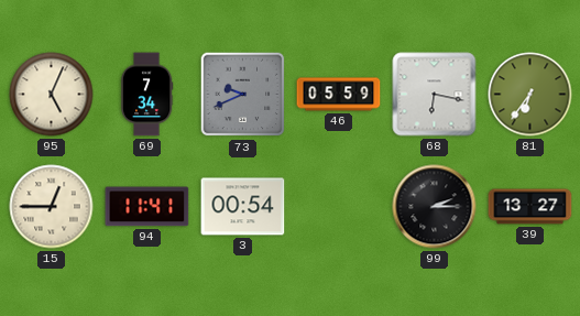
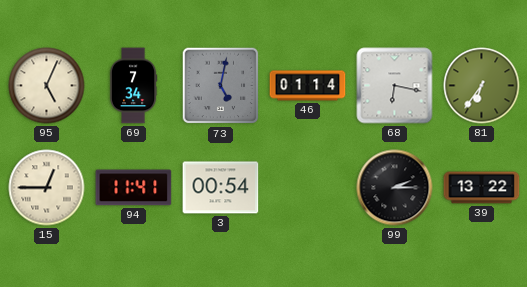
73: 9:41 -> 5:02
46: 05:59 -> 01:14
39: 13:27 -> 13:22
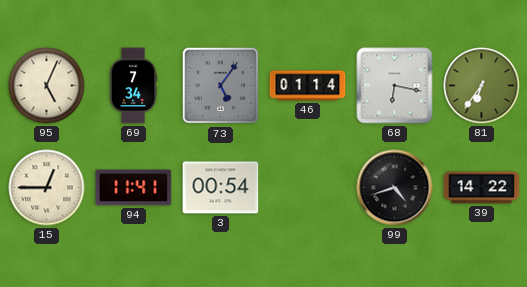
73: 5:02 -> 5:06
99: 2:15 -> 4:42
39: 13:22 -> 14:22
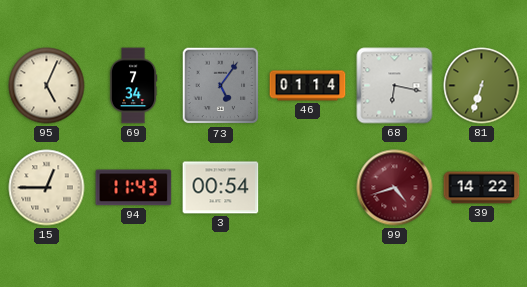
81: 6:36 -> 6:33
94: 11:41 -> 11:43
99 dial: black -> burgundy
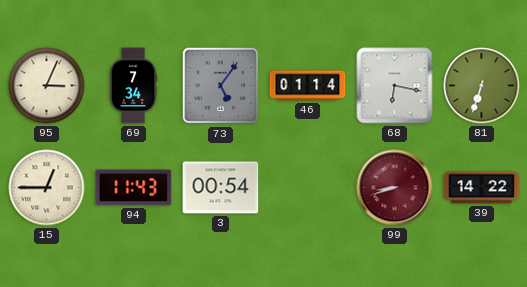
95: 5:04 -> 3:04
99: 4:42 -> 8:42
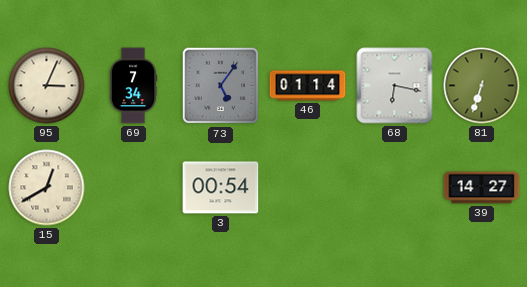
15: 12:45 -> 12:40
94: 11:43 -> none
99: 8:42 -> none
39: 14:22 -> 14:27
